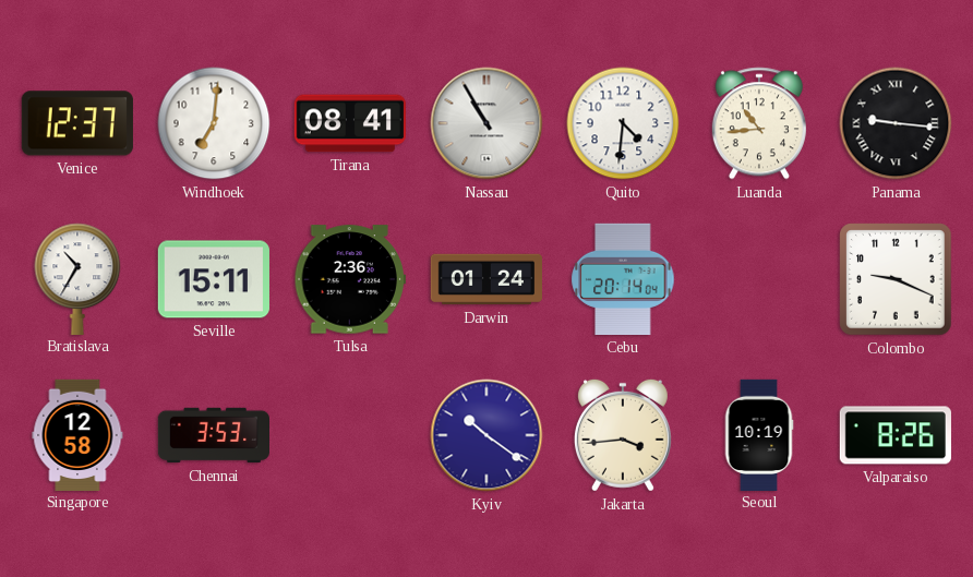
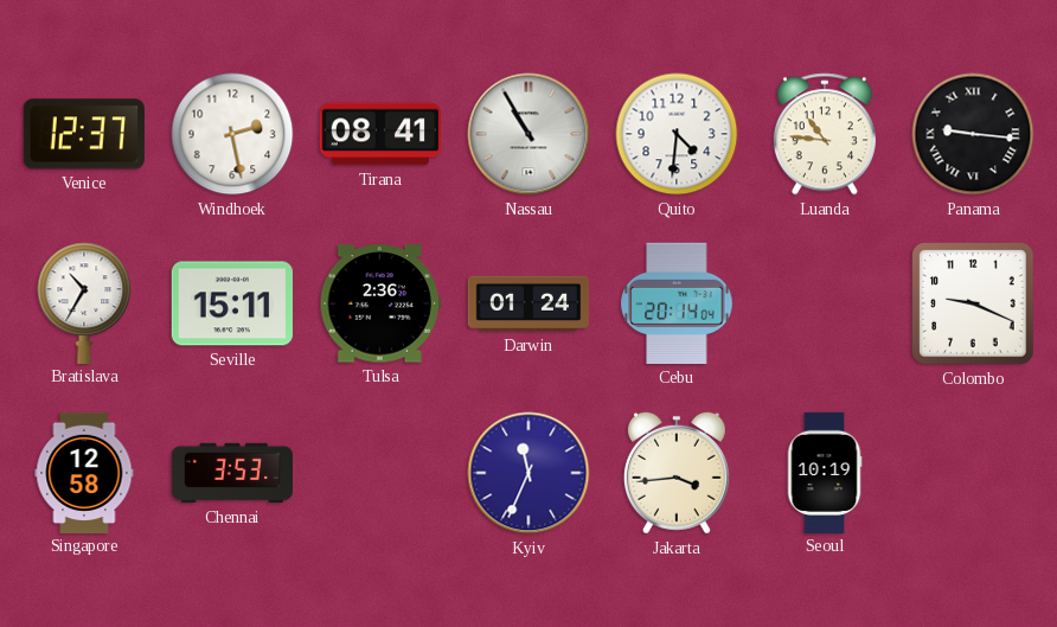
Windhoek: 7:01 -> 2:28
Luanda: 10:44 -> 10:46
Kyiv: 10:21 -> 11:34
Valparaiso: 8:26 -> none
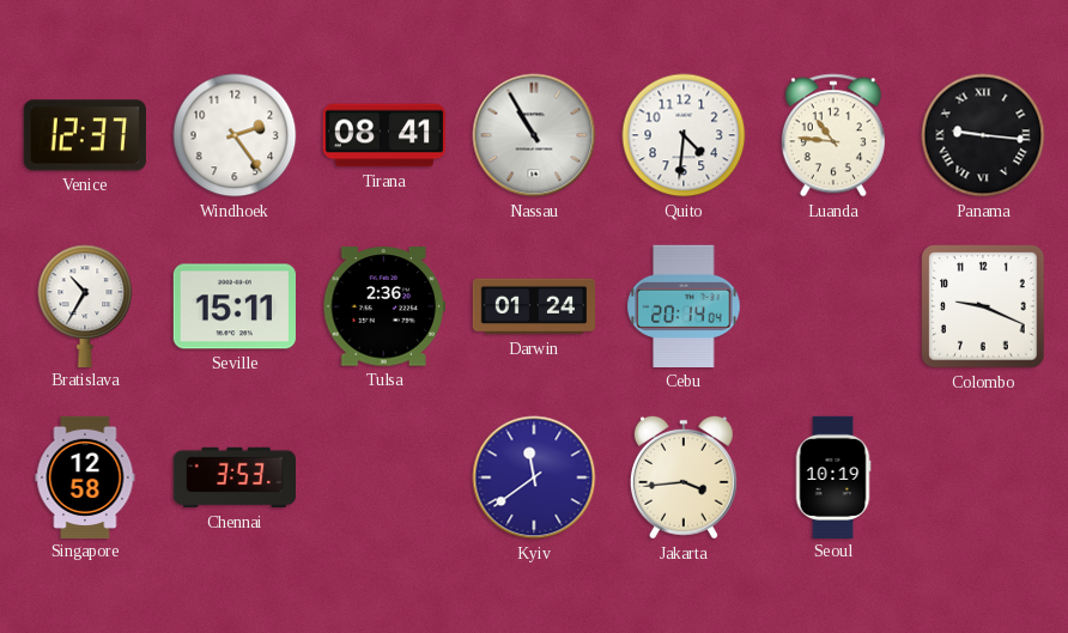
Windhoek: 2:28 -> 2:24
Kyiv: 11:34 -> 11:39
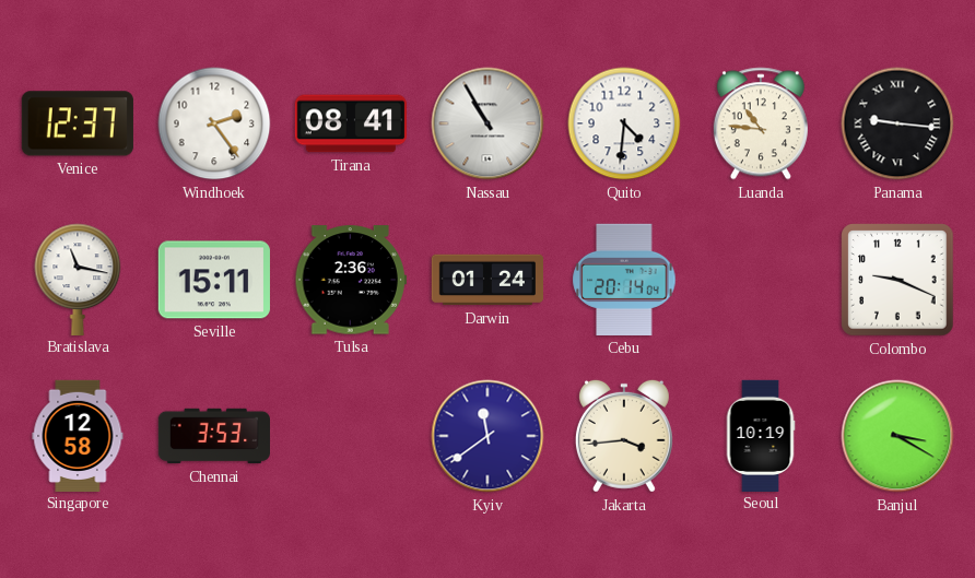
Bratislava: 10:35 -> 11:17
Banjul: none -> 3:20
